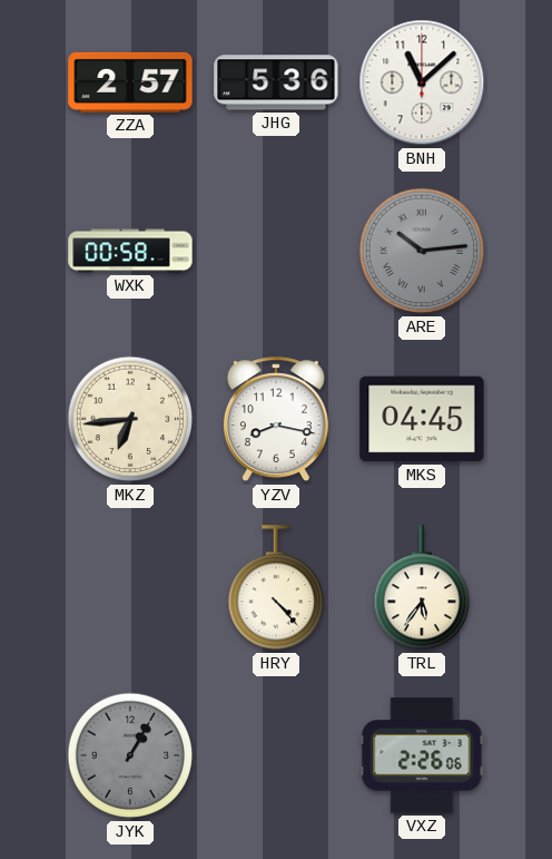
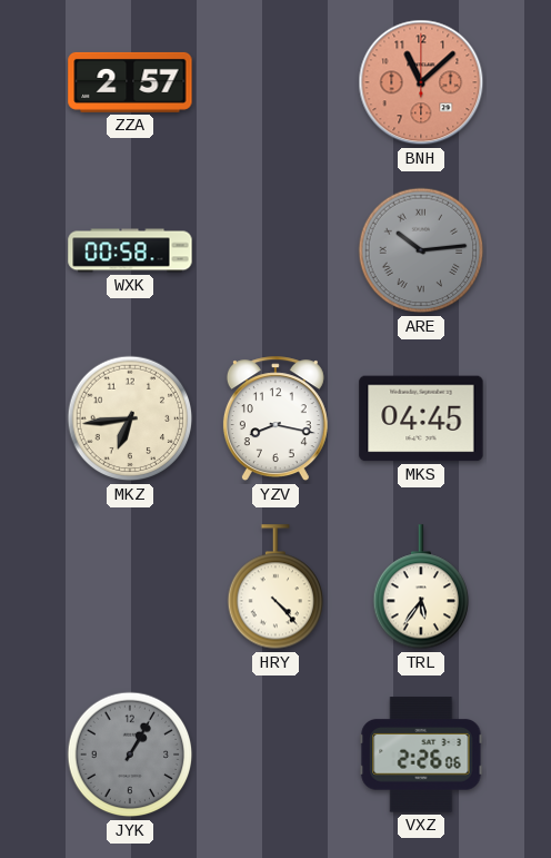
JHG: 5:36 -> none
BNH dial: white -> salmon
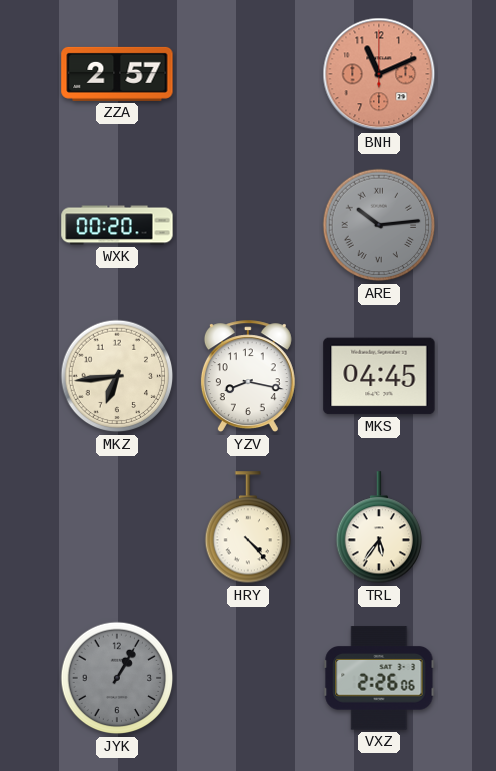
BNH: 11:08 -> 11:11
WXK: 00:58 -> 00:20
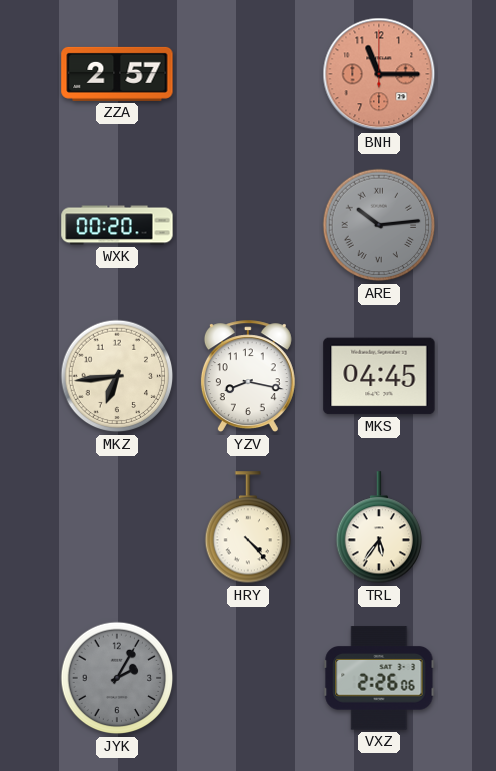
BNH: 11:11 -> 11:15
JYK: 1:05 -> 2:05
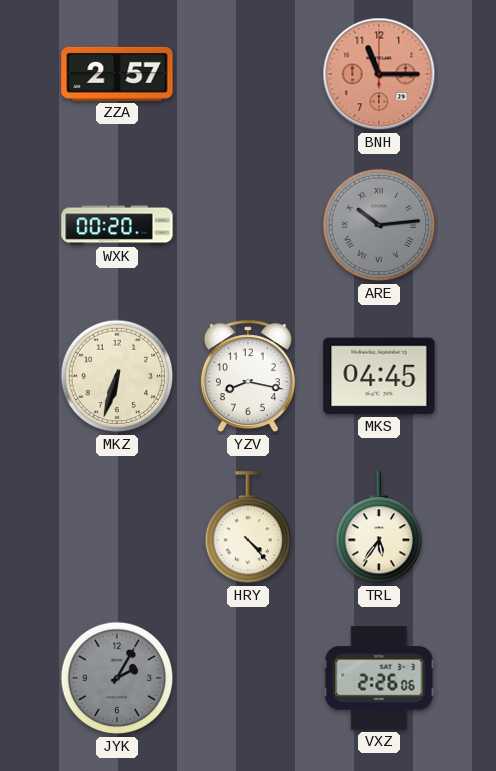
MKZ: 6:44 -> 6:33
